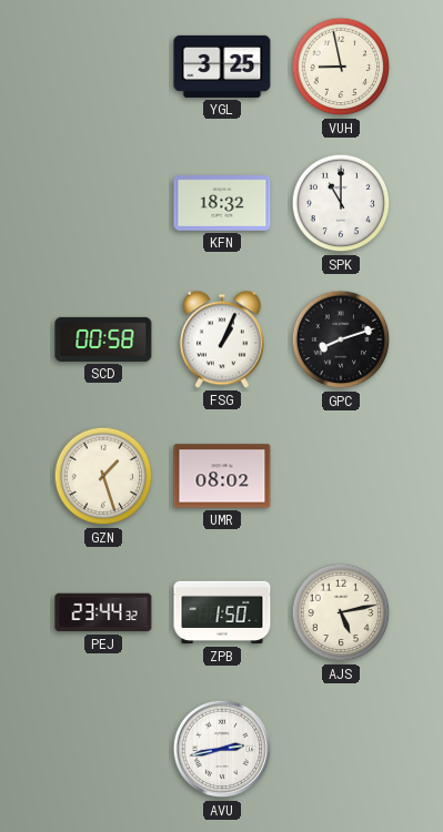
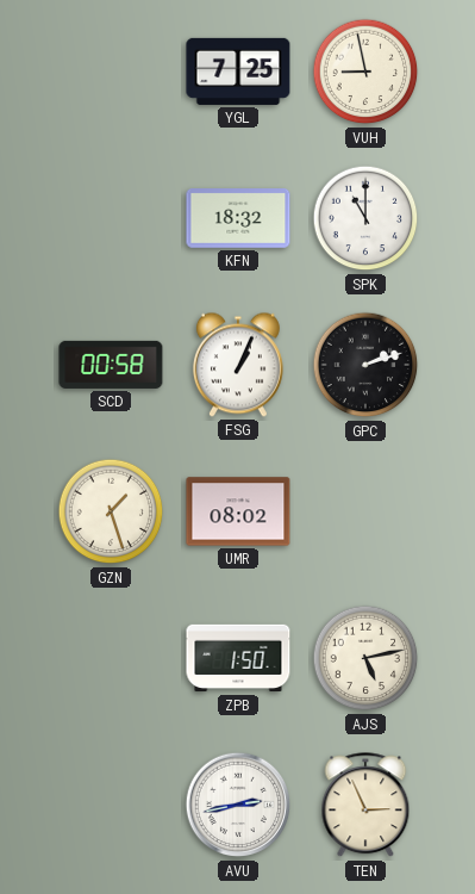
YGL: 3:25 -> 7:25
GPC: 8:12 -> 2:12
PEJ: 23:44 -> none
TEN: none -> 2:56
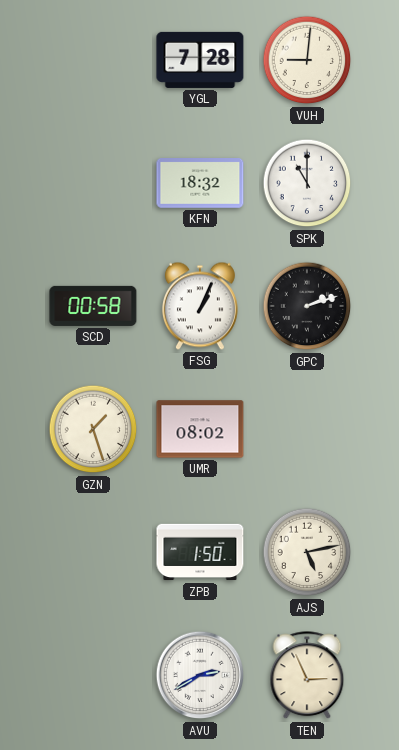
YGL: 7:25 -> 7:28
VUH: 8:58 -> 9:01
AVU: 2:43 -> 2:40
